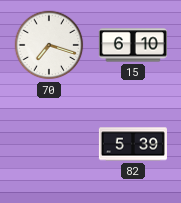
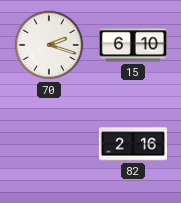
70: 7:18 -> 2:18
82: 5:39 -> 2:16
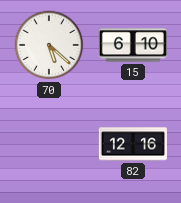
70: 2:18 -> 5:22
82: 2:16 -> 12:16
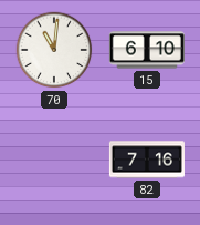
70: 5:22 -> 11:01
82: 12:16 -> 7:16
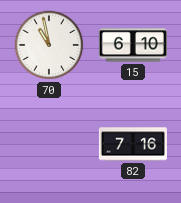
70: 11:01 -> 10:58
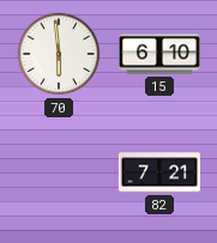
70: 10:58 -> 5:59
82: 7:16 -> 7:21
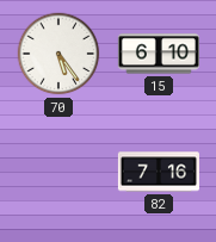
70: 5:59 -> 5:24
82: 7:21 -> 7:16
